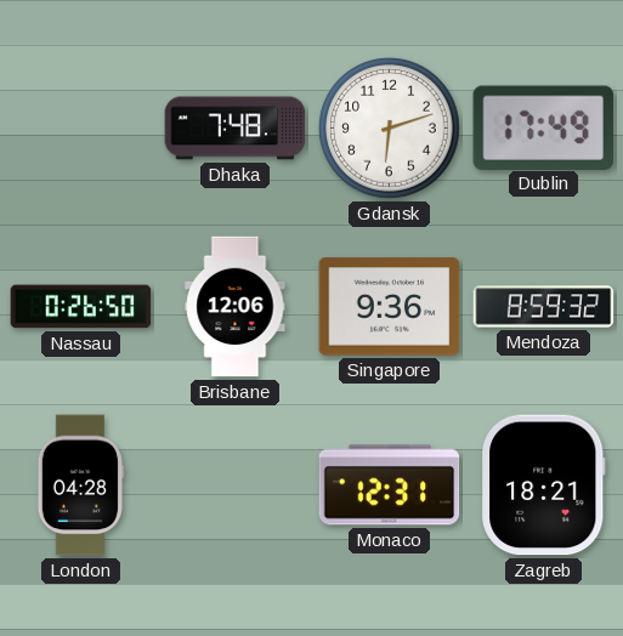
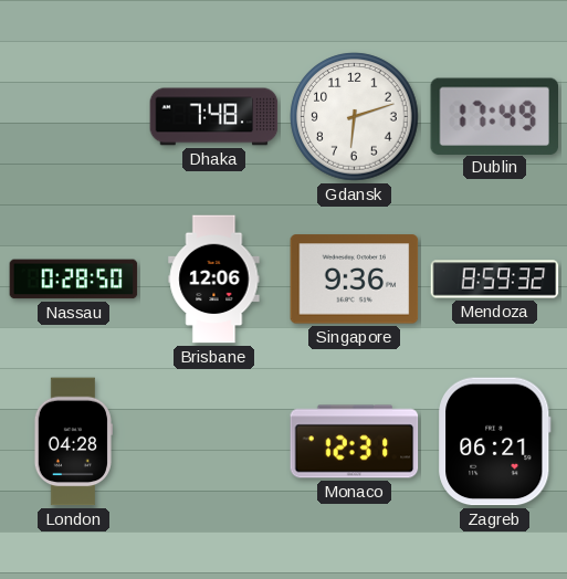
Nassau: 0:26 -> 0:28
Zagreb: 18:21 -> 06:21
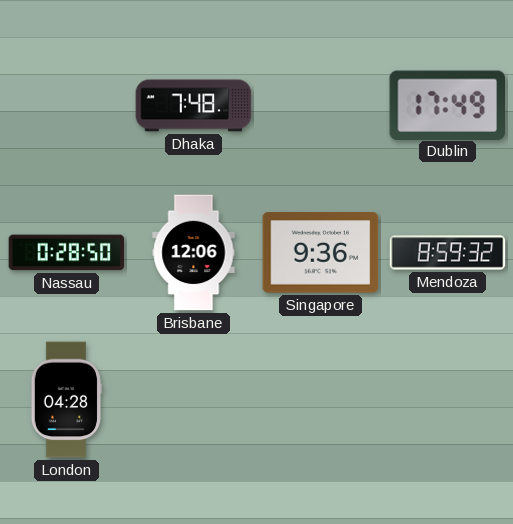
Gdansk: 6:12 -> none
Monaco: 12:31 -> none
Zagreb: 06:21 -> none
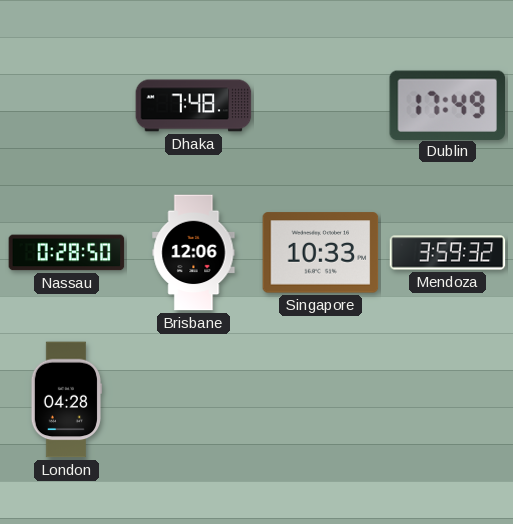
Singapore: 9:36 -> 10:33
Mendoza: 8:59 -> 3:59
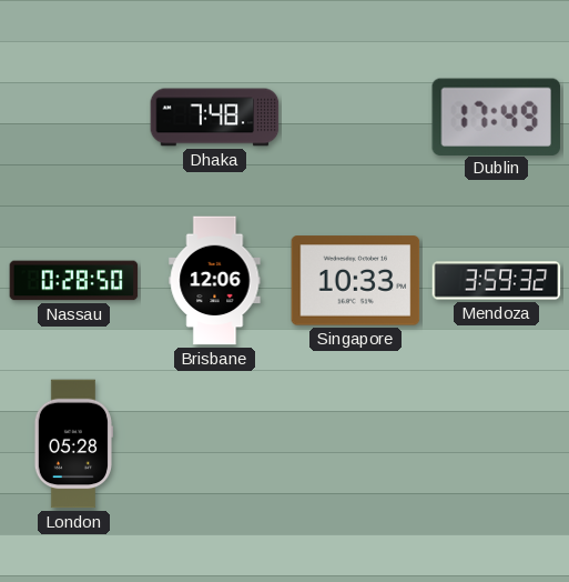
London: 04:28 -> 05:28
